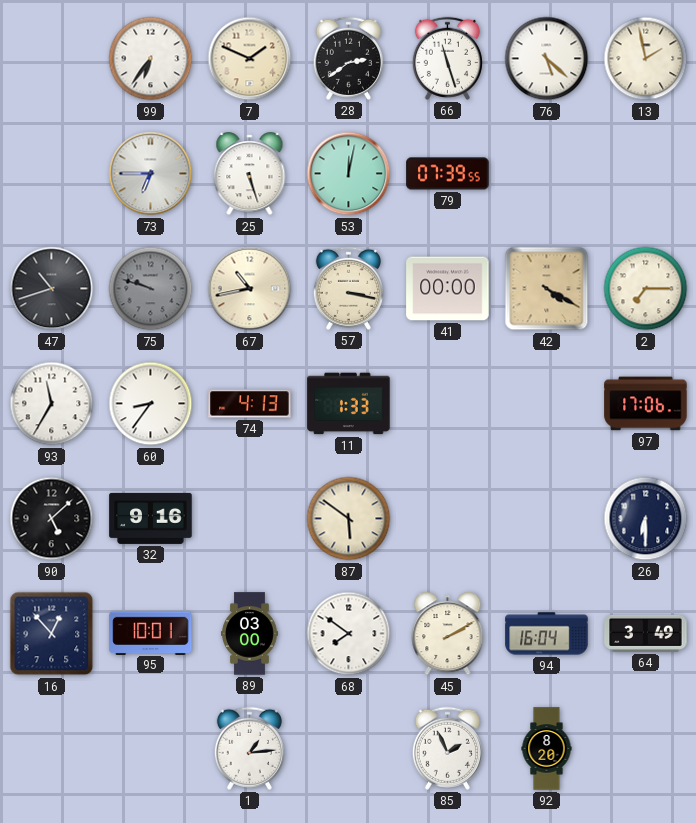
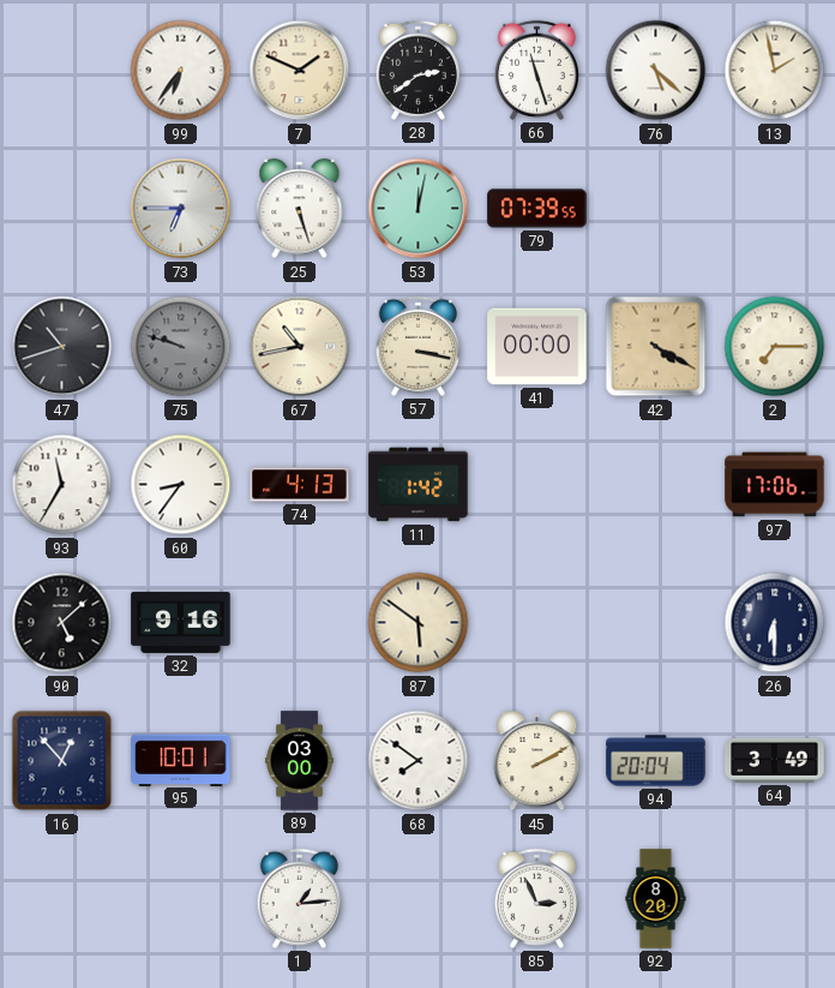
11: 1:33 -> 1:42
94: 16:04 -> 20:04
85: 1:56 -> 2:56
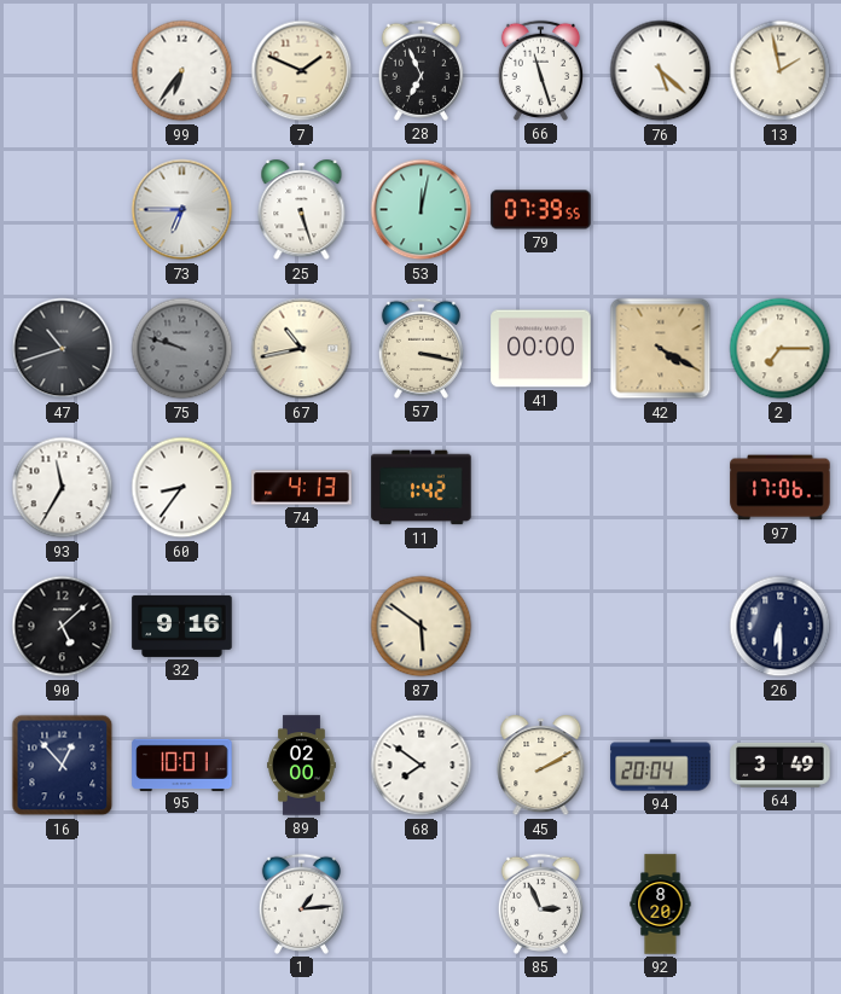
28: 2:39 -> 6:56
89: 03:00 -> 02:00
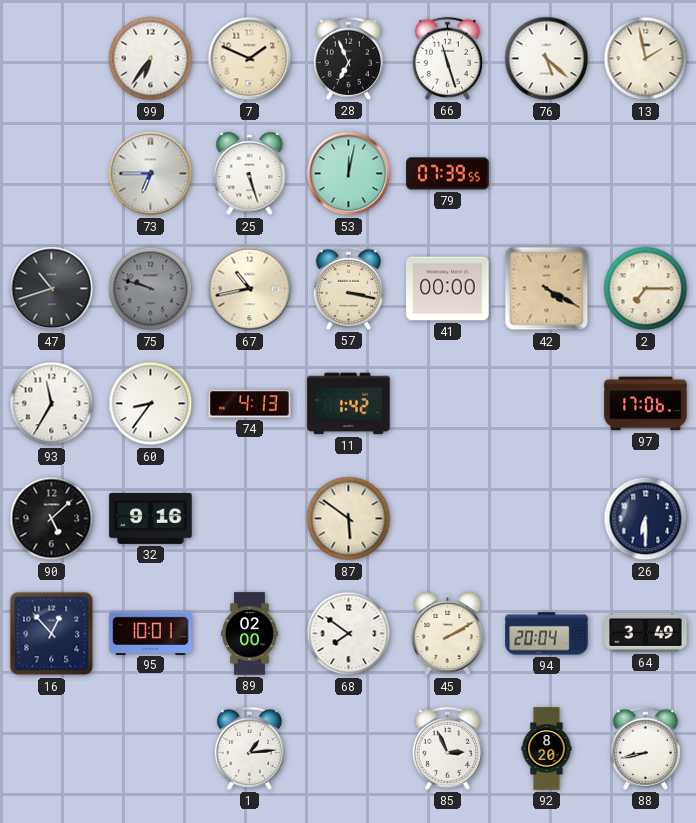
88: none -> 8:43
